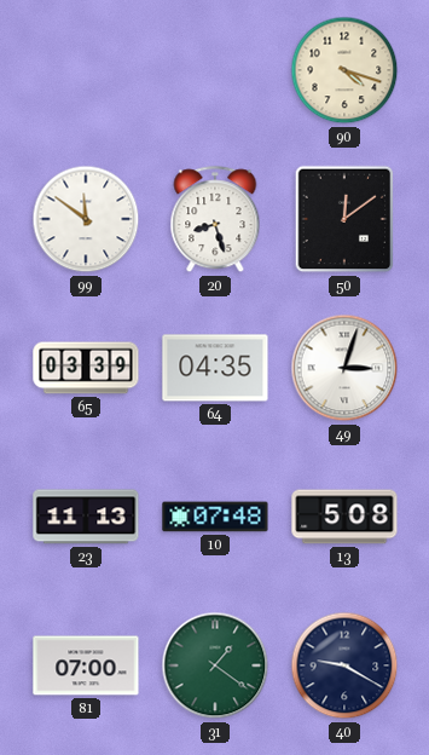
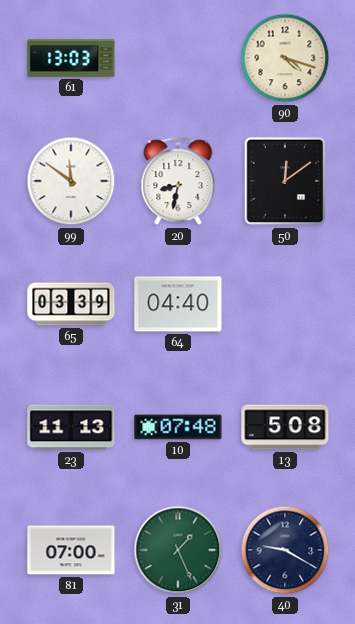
61: none -> 13:03
20: 8:27 -> 8:32
64: 04:35 -> 04:40
49: 3:03 -> none
31: 1:21 -> 1:26
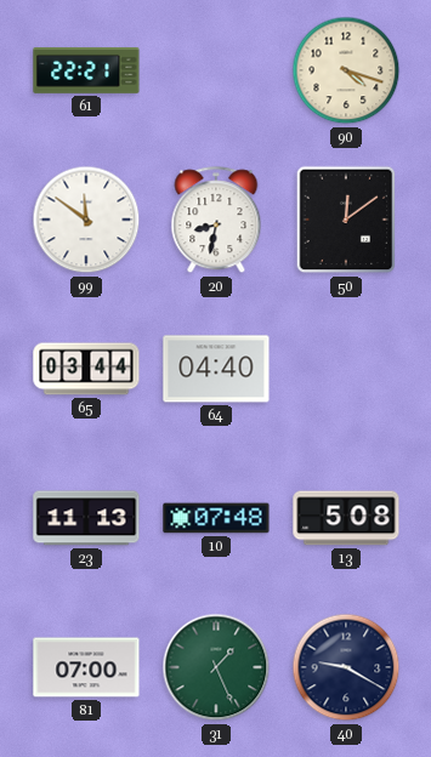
61: 13:03 -> 22:21
65: 03:39 -> 03:44
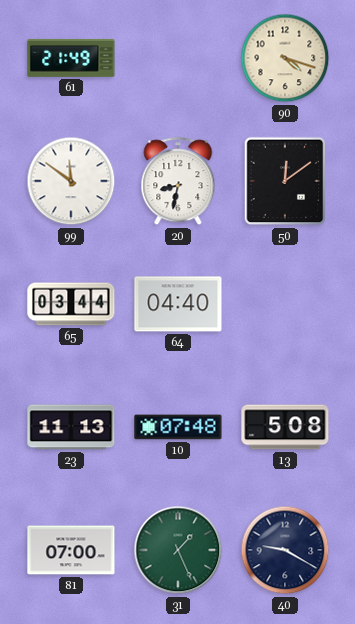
61: 22:21 -> 21:49
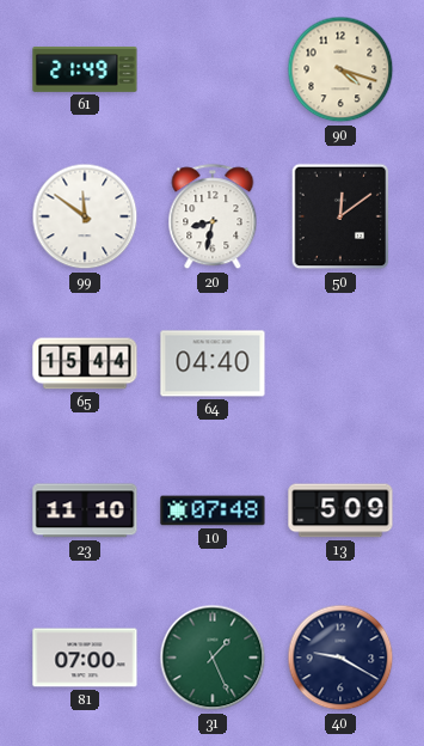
65: 03:44 -> 15:44
23: 11:13 -> 11:10
13: 5:08 -> 5:09
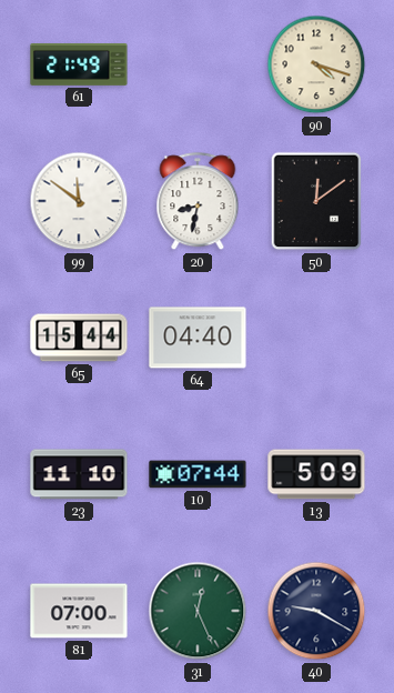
10: 07:48 -> 07:44
31: 1:26 -> 12:26
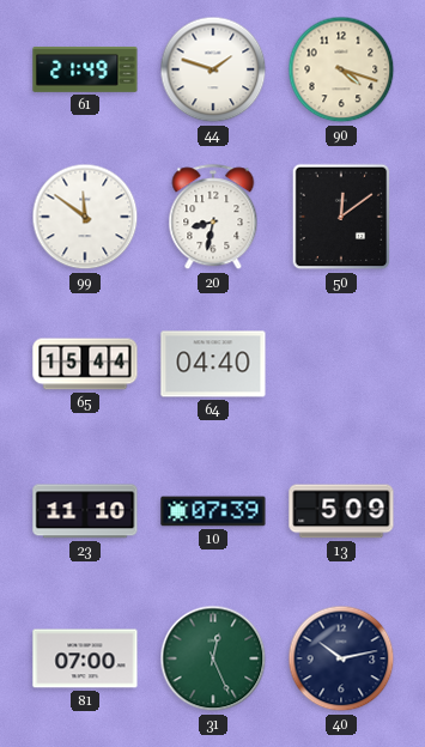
44: none -> 1:48
10: 07:44 -> 07:39
40: 9:20 -> 10:13
